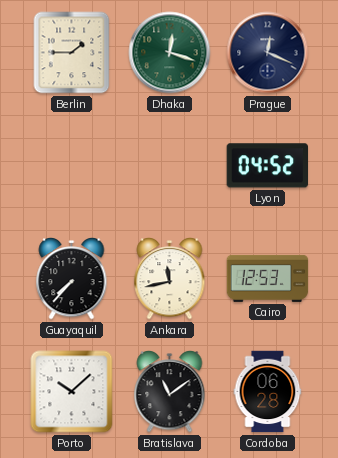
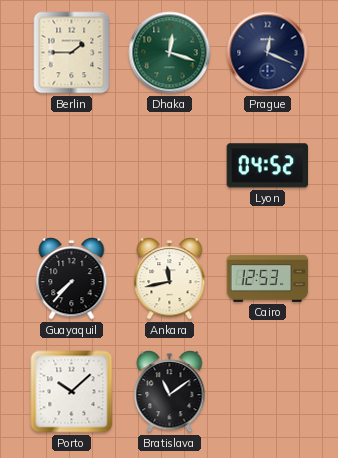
Cordoba: 06:28 -> none
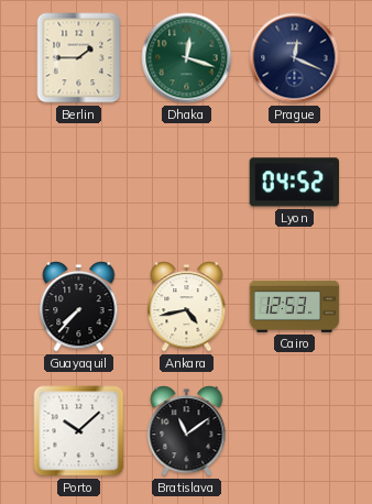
Ankara: 11:43 -> 4:43
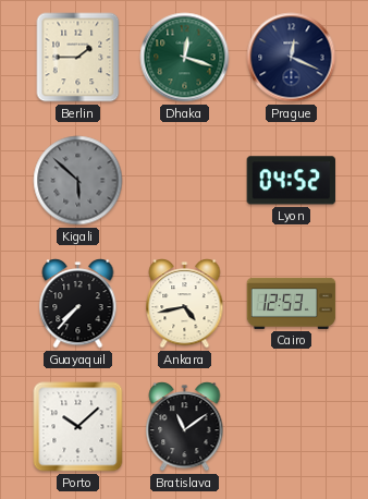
Kigali: none -> 5:52
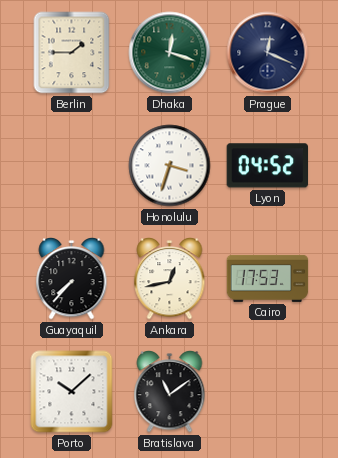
Kigali: 5:52 -> none
Honolulu: none -> 3:33
Ankara: 4:43 -> 12:43
Cairo: 12:53 -> 17:53
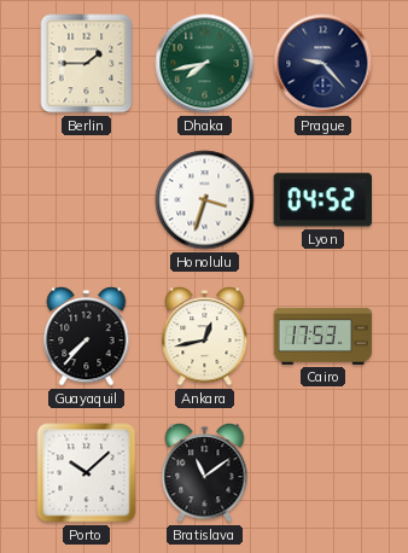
Dhaka: 12:18 -> 7:43
Prague: 12:19 -> 9:23
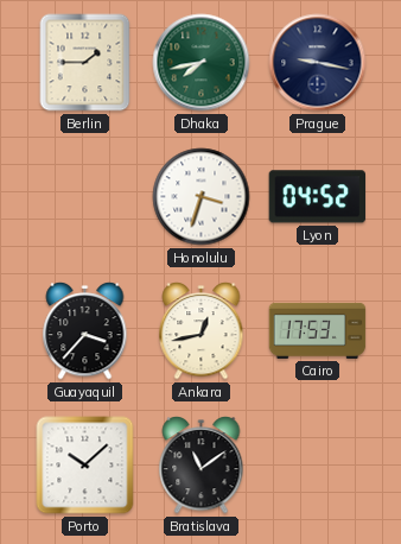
Prague: 9:23 -> 9:17
Guayaquil: 7:37 -> 3:37
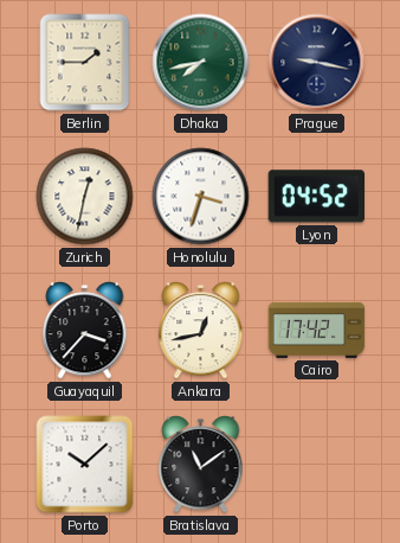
Zurich: none -> 12:32
Cairo: 17:53 -> 17:42
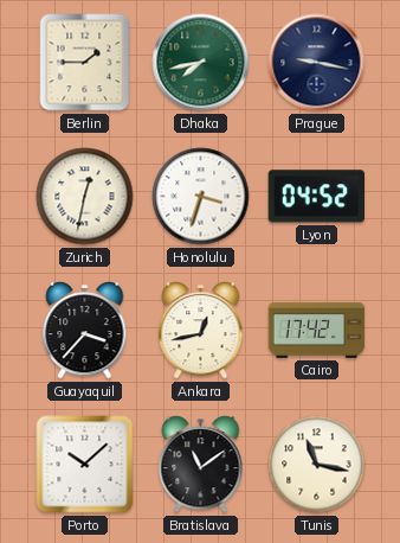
Tunis: none -> 11:17
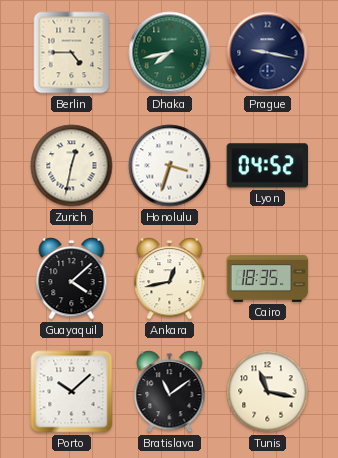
Berlin: 1:45 -> 4:45
Guayaquil: 3:37 -> 4:08
Cairo: 17:42 -> 18:35
